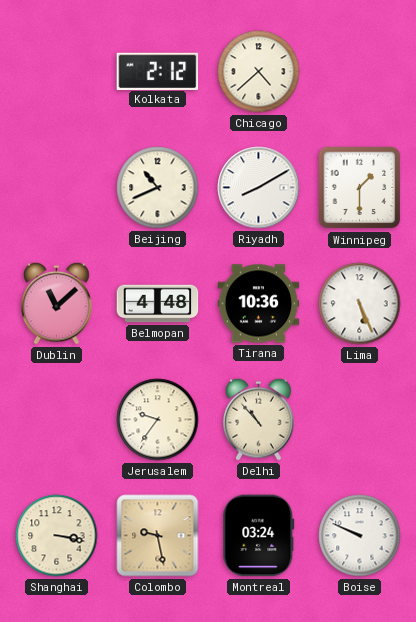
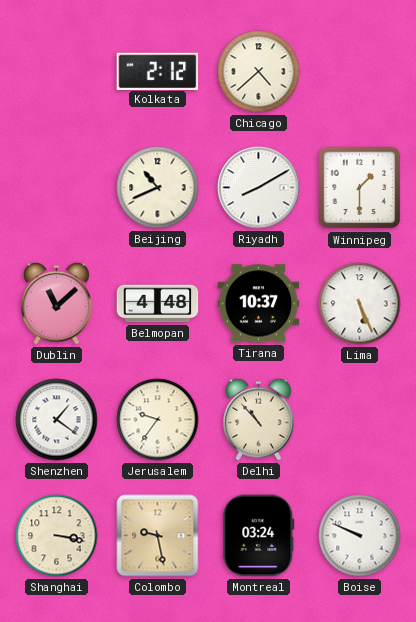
Tirana: 10:36 -> 10:37
Shenzhen: none -> 1:21
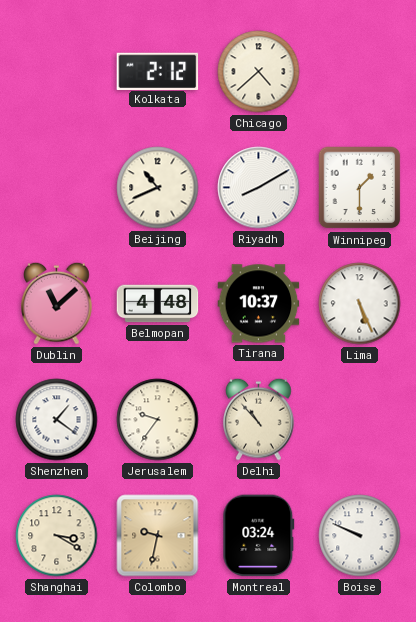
Shanghai: 3:17 -> 3:20
Colombo: 9:28 -> 9:32
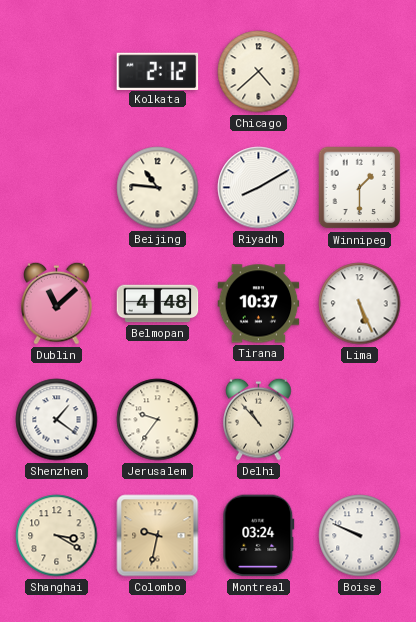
Beijing: 10:41 -> 10:46
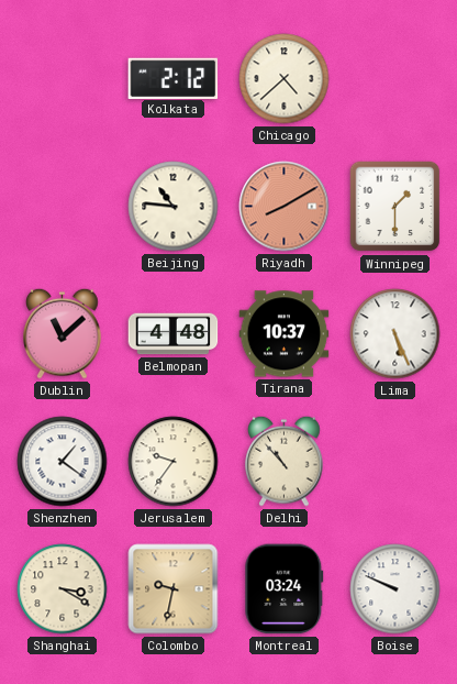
Riyadh dial: white -> salmon
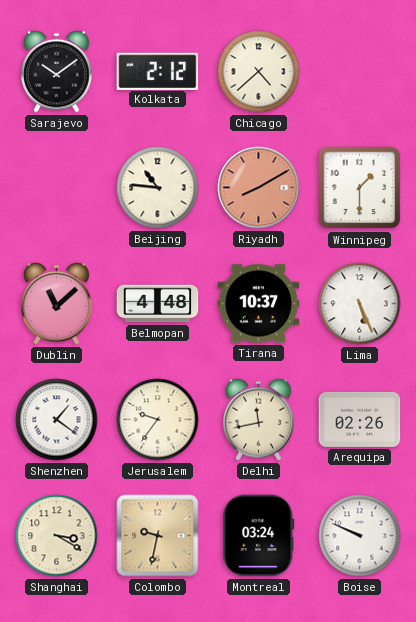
Sarajevo: none -> 10:09
Delhi: 10:53 -> 11:43
Arequipa: none -> 02:26
